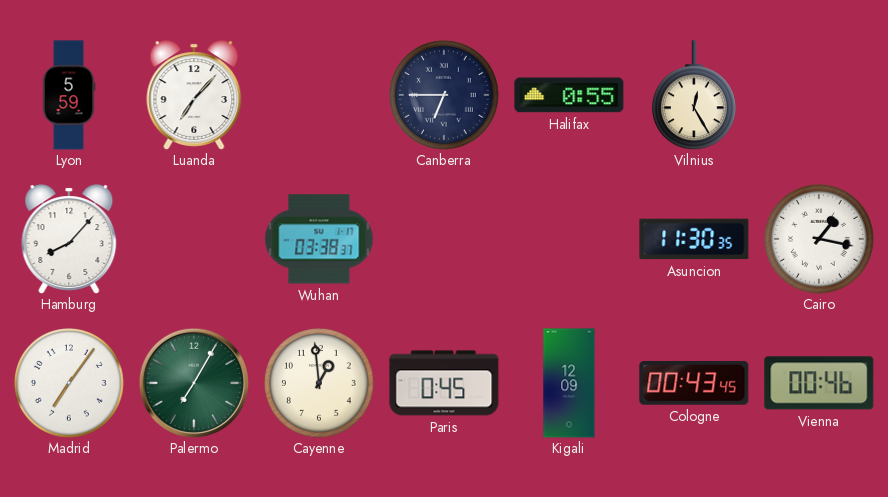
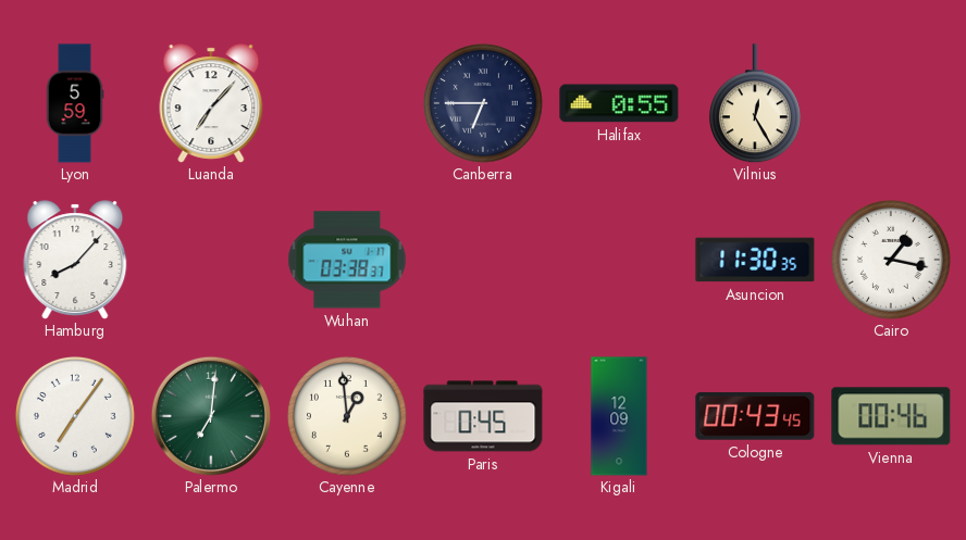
Palermo: 7:05 -> 7:01
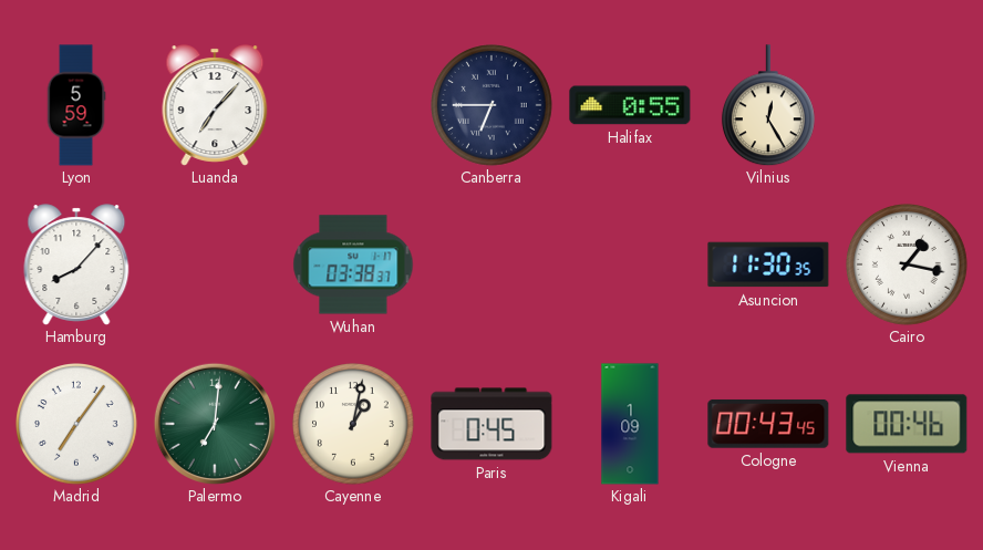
Cayenne: 12:59 -> 1:02
Kigali: 12:09 -> 1:09
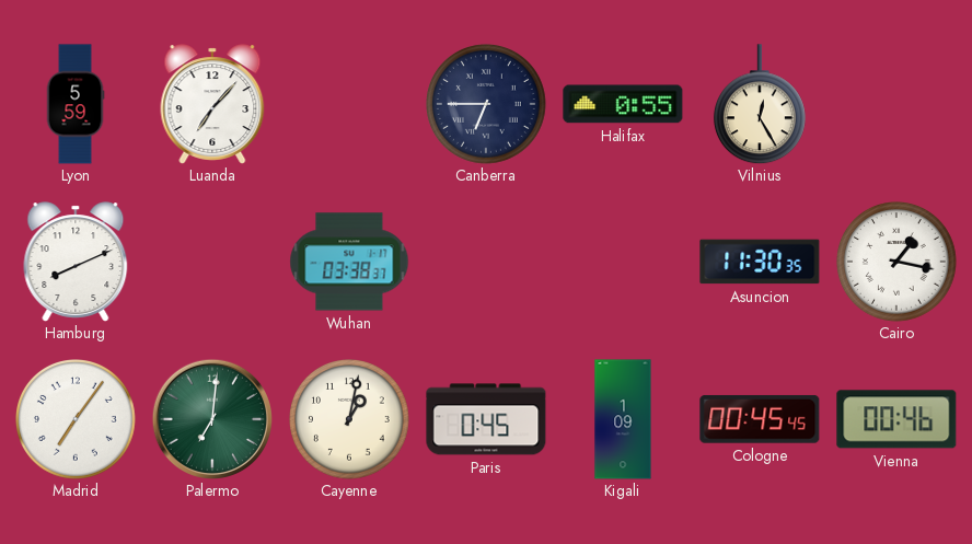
Hamburg: 8:07 -> 8:11
Cologne: 00:43 -> 00:45
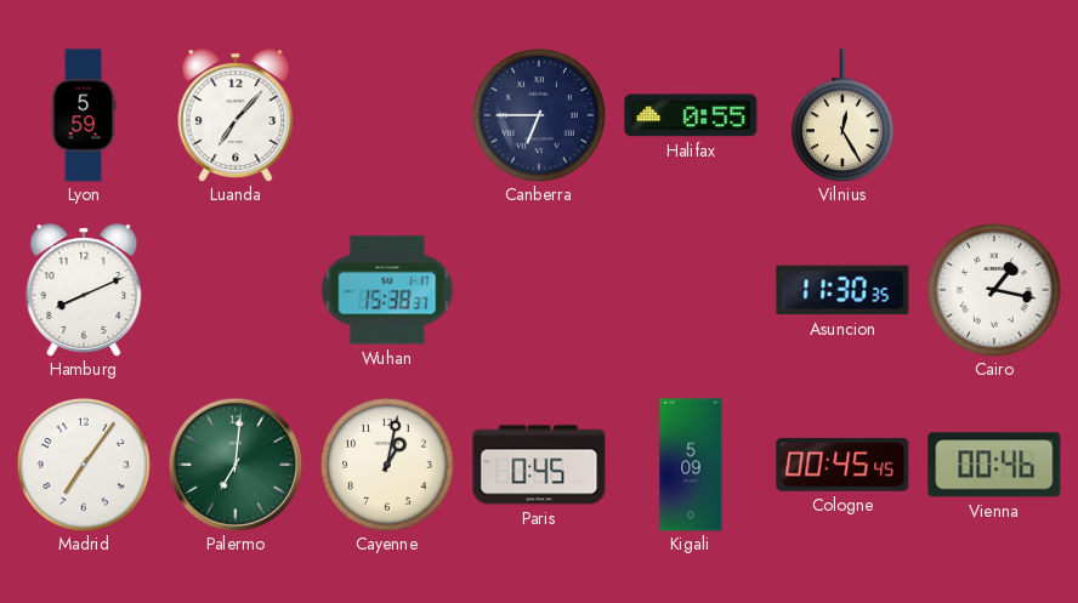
Wuhan: 03:38 -> 15:38
Kigali: 1:09 -> 5:09
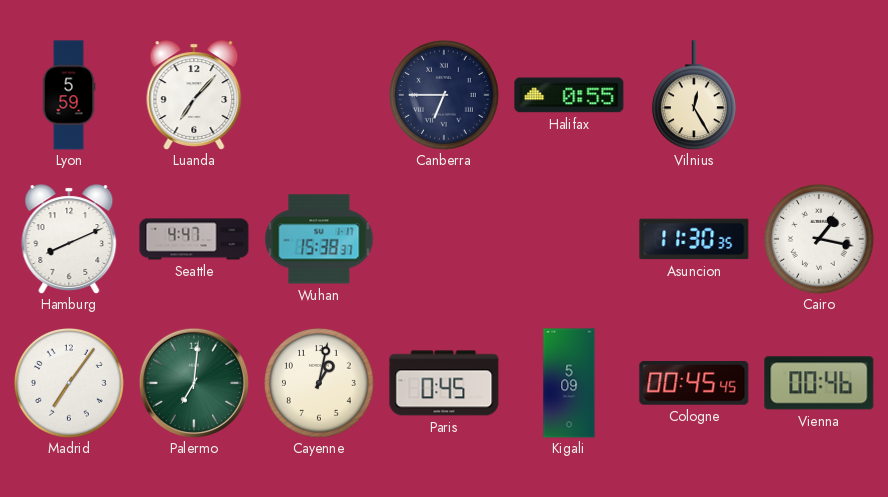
Seattle: none -> 4:47
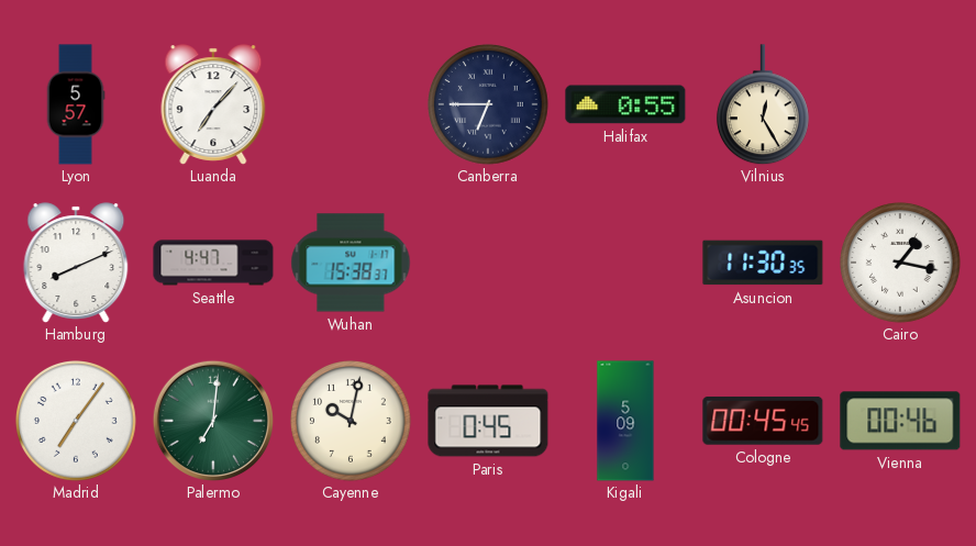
Lyon: 5:59 -> 5:57
Cayenne: 1:02 -> 10:02
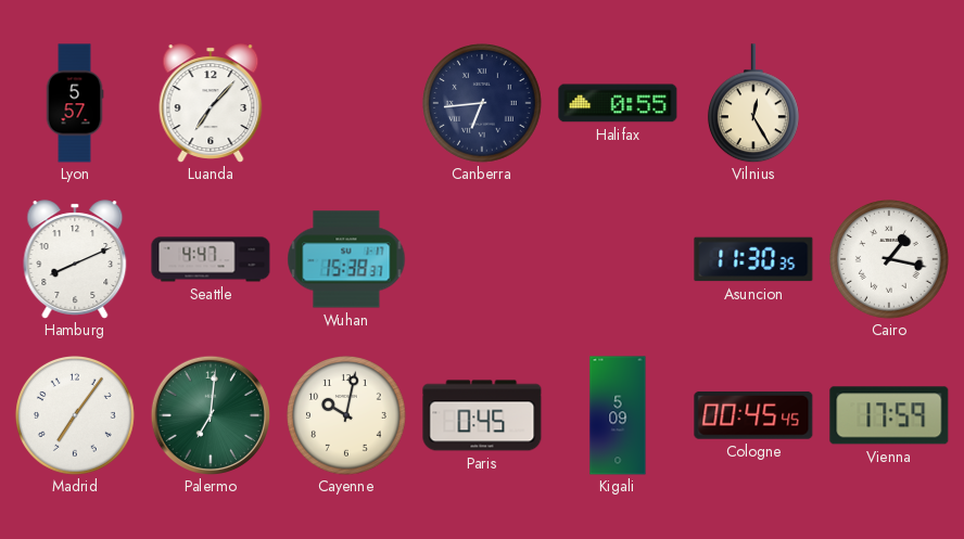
Canberra: 6:45 -> 6:44
Vienna: 00:46 -> 17:59
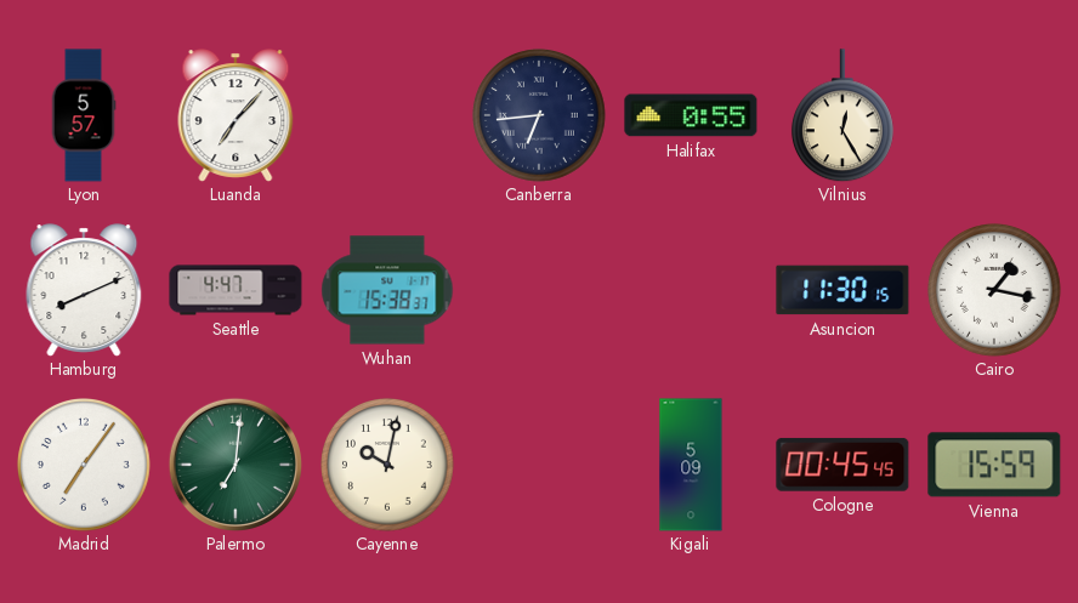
Asuncion: 11:30:35 -> 11:30:15
Paris: 0:45 -> none
Vienna: 17:59 -> 15:59
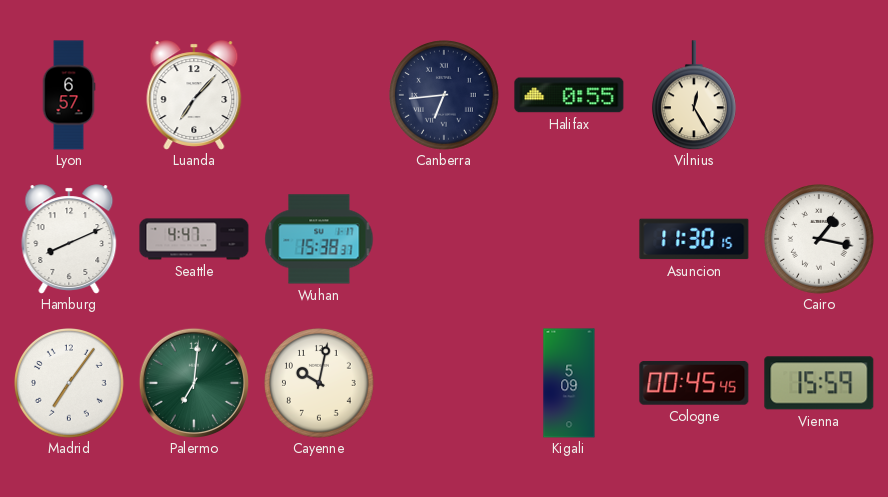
Lyon: 5:57 -> 6:57
